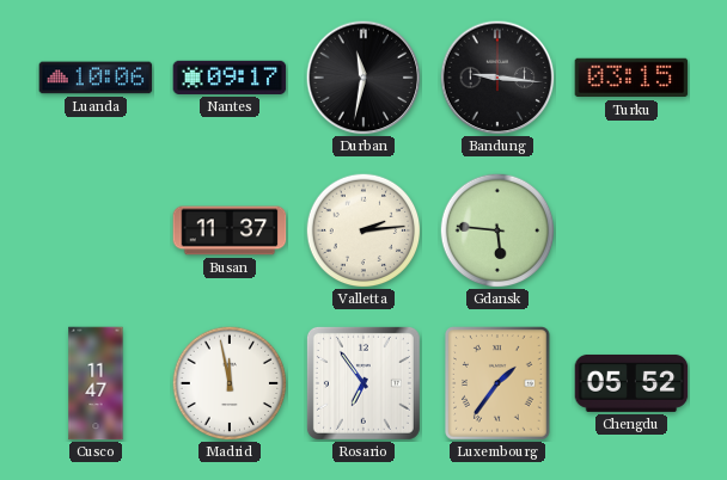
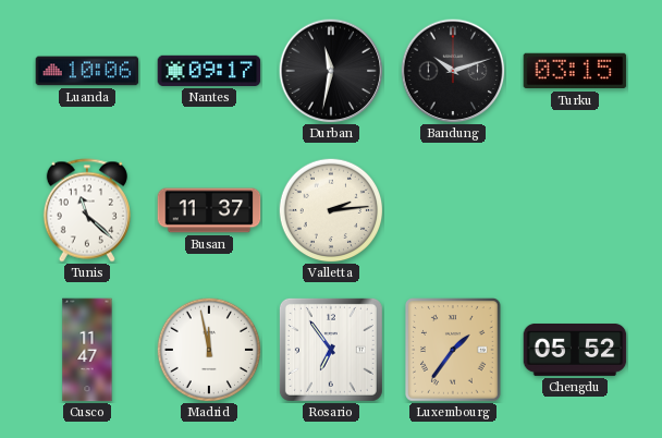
Bandung: 9:16 -> 10:12
Tunis: none -> 11:22
Gdansk: 5:46 -> none
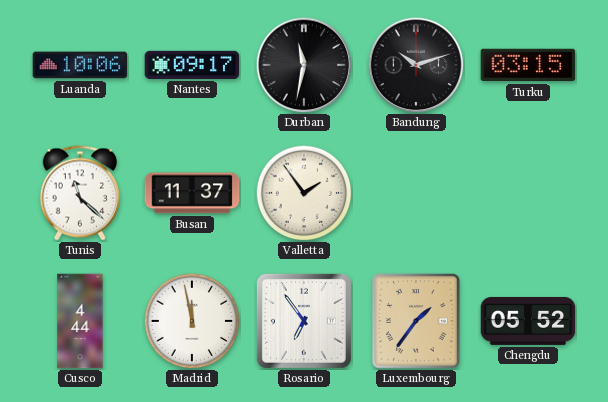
Valletta: 2:14 -> 1:54
Cusco: 11:47 -> 4:44
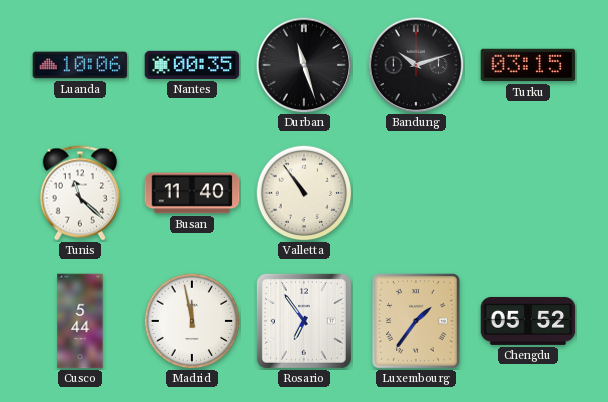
Nantes: 09:17 -> 00:35
Durban: 11:32 -> 11:27
Busan: 11:37 -> 11:40
Valletta: 1:54 -> 10:54
Cusco: 4:44 -> 5:44
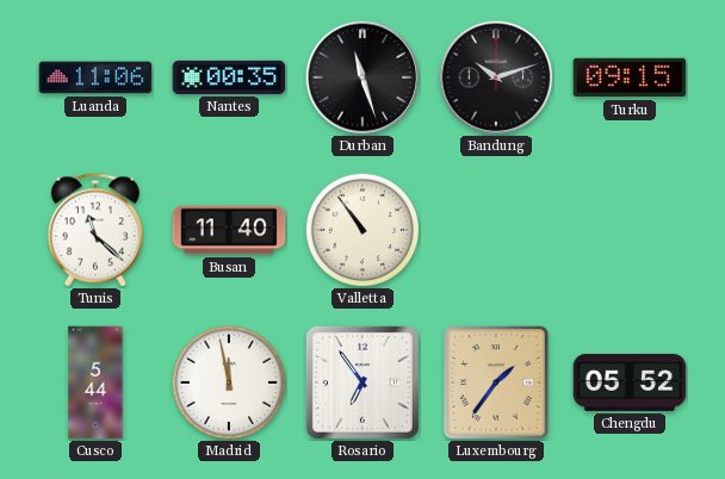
Luanda: 10:06 -> 11:06
Turku: 03:15 -> 09:15
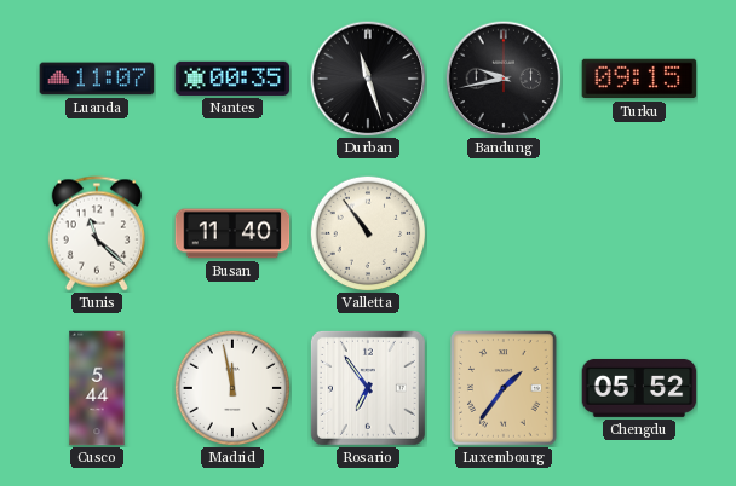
Luanda: 11:06 -> 11:07
Bandung: 10:12 -> 9:43
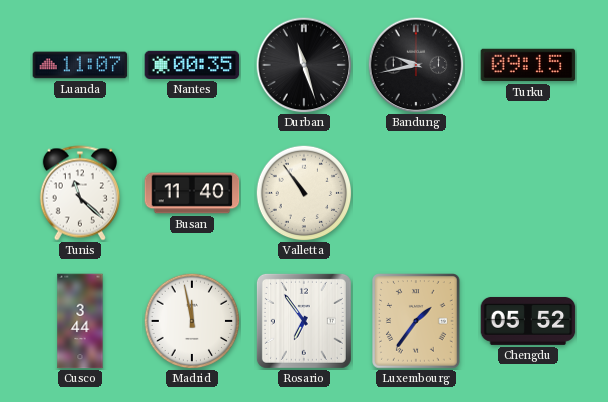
Cusco: 5:44 -> 3:44
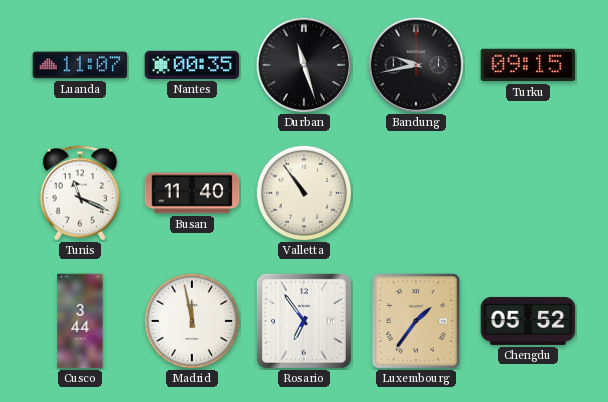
Tunis: 11:22 -> 11:19
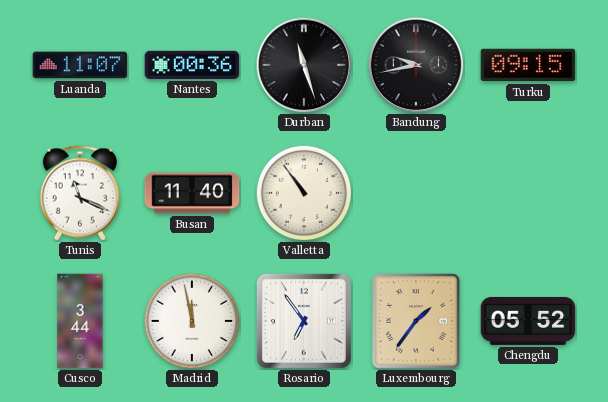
Nantes: 00:35 -> 00:36
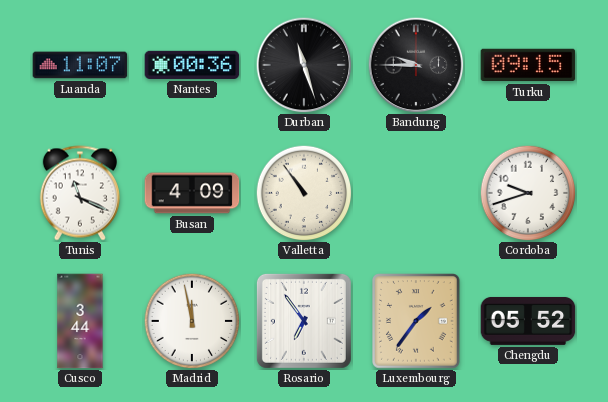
Bandung: 9:43 -> 9:45
Busan: 11:40 -> 4:09
Cordoba: none -> 9:42
